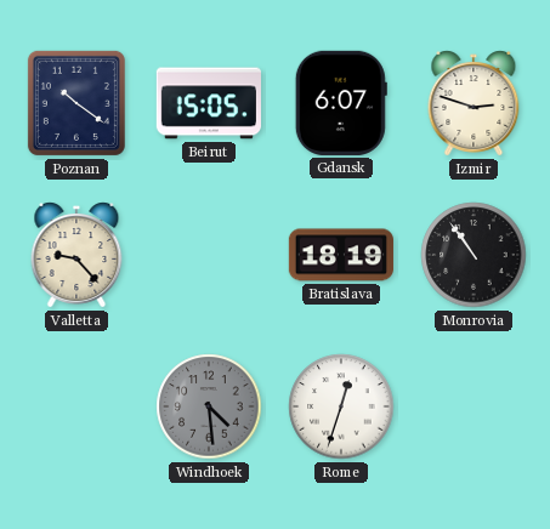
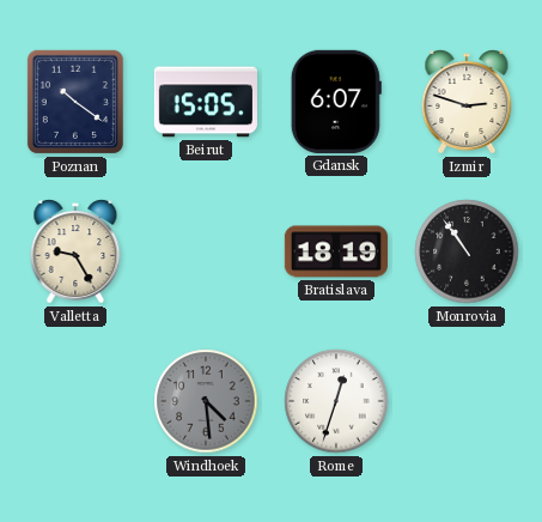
Valletta: 9:23 -> 9:25
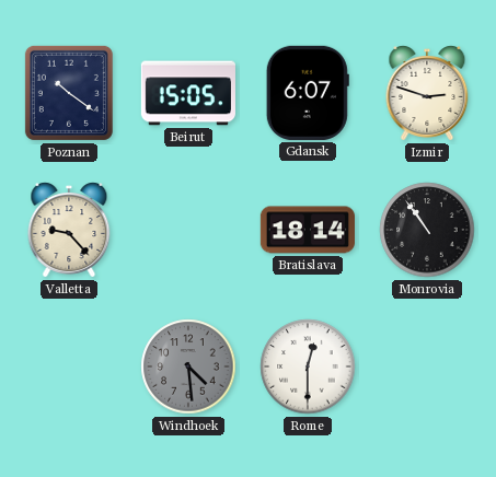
Valletta: 9:25 -> 9:23
Bratislava: 18:19 -> 18:14
Rome: 12:33 -> 12:30
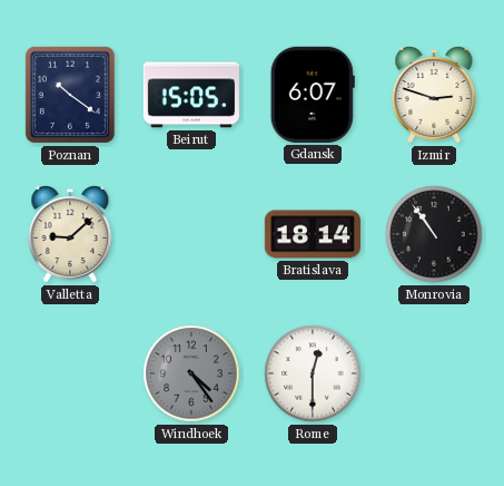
Valletta: 9:23 -> 9:08
Windhoek: 4:29 -> 4:24
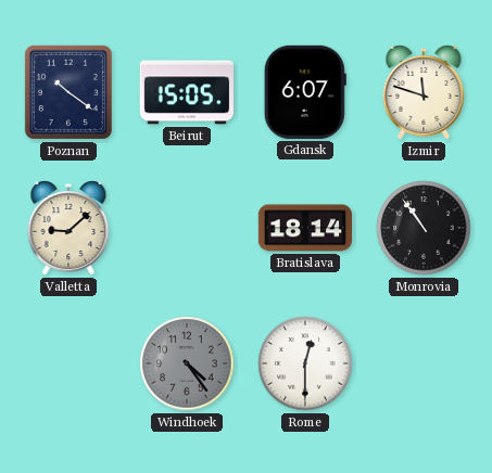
Izmir: 2:48 -> 11:48
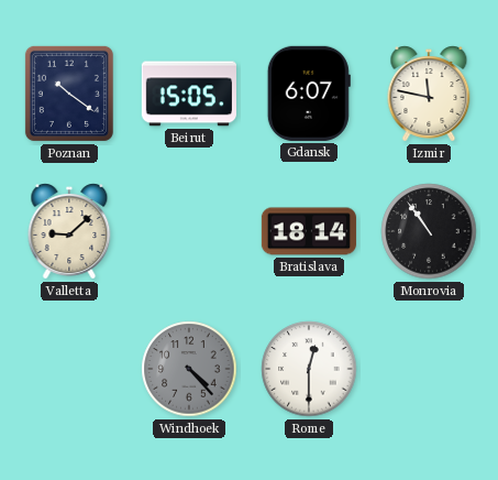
Izmir: 11:48 -> 11:47
Windhoek: 4:24 -> 4:23
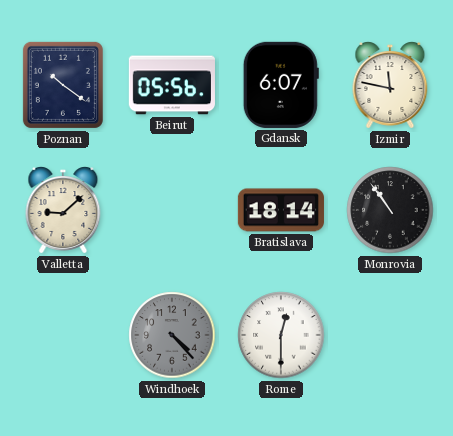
Beirut: 15:05 -> 05:56
